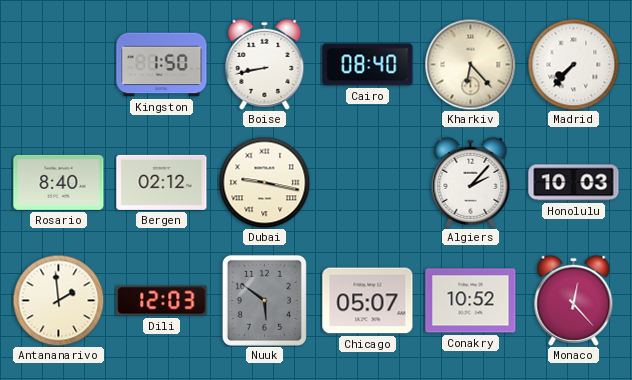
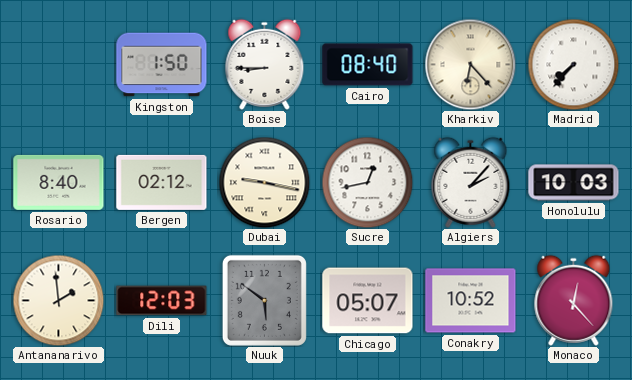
Boise: 8:43 -> 8:45
Sucre: none -> 12:43
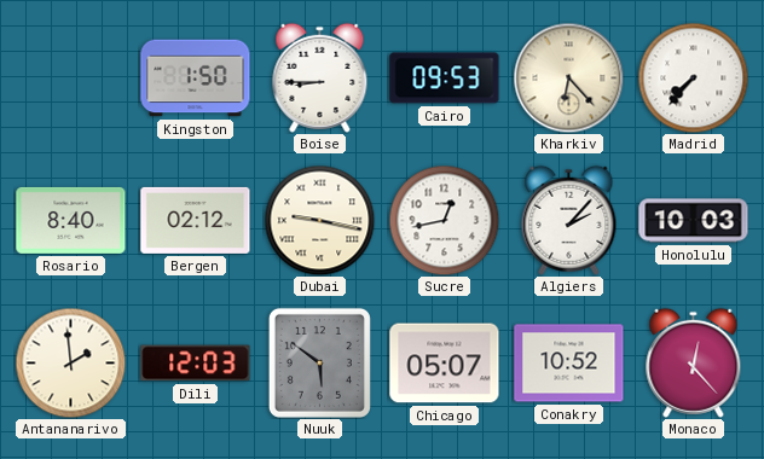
Cairo: 08:40 -> 09:53
